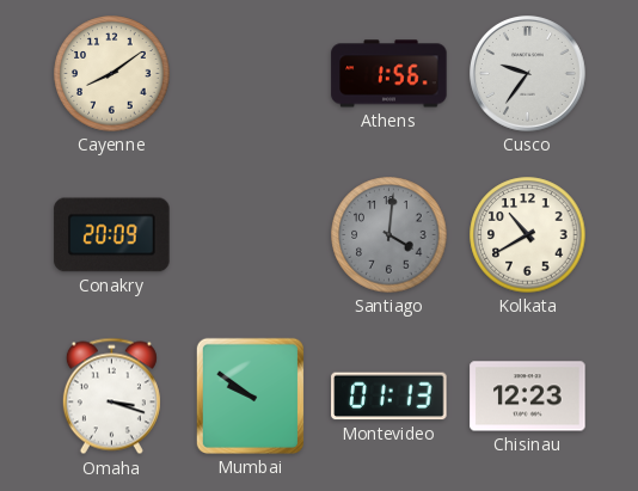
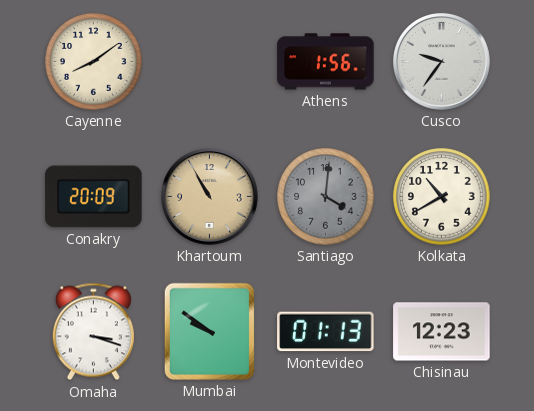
Khartoum: none -> 10:55
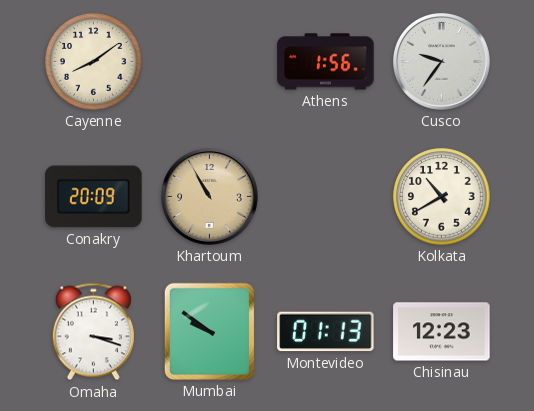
Santiago: 4:01 -> none
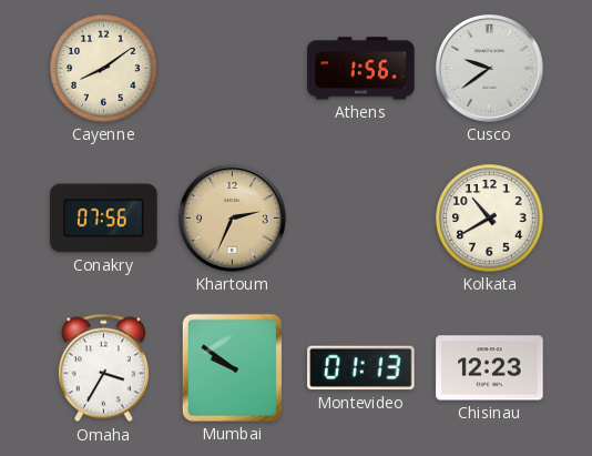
Cusco: 9:36 -> 9:39
Conakry: 20:09 -> 07:56
Khartoum: 10:55 -> 2:34
Omaha: 3:18 -> 3:35
